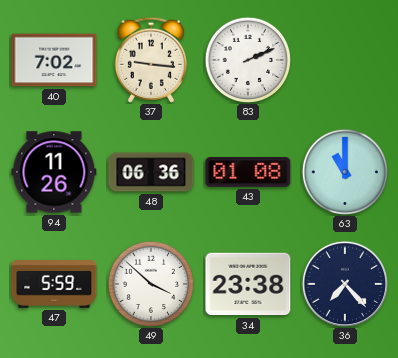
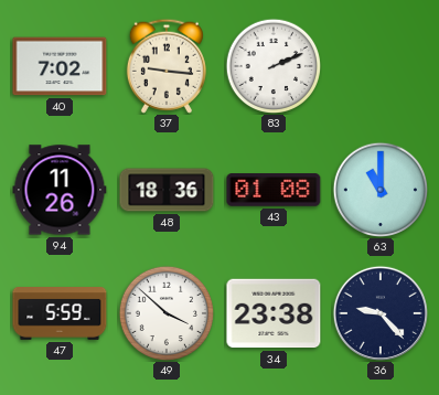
48: 06:36 -> 18:36
36: 7:23 -> 9:23
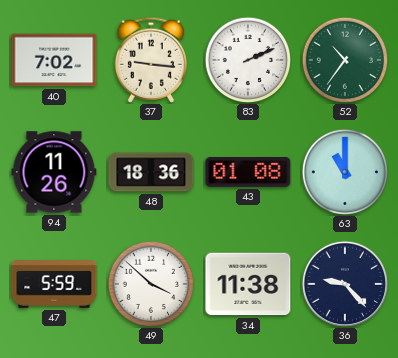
52: none -> 10:36
34: 23:38 -> 11:38
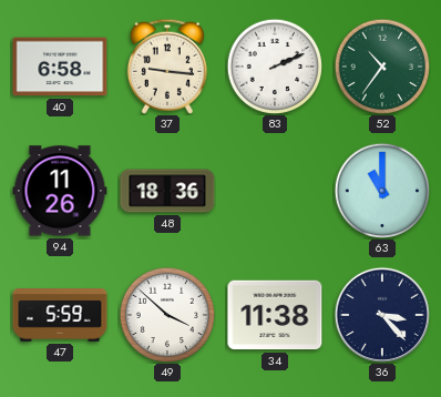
40: 7:02 -> 6:58
43: 01:08 -> none
36: 9:23 -> 3:23
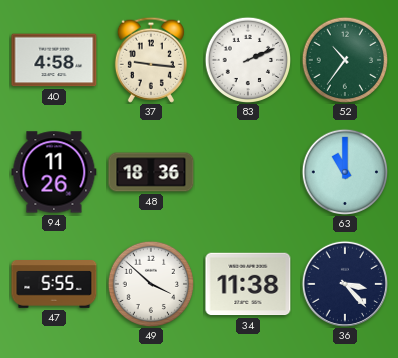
40: 6:58 -> 4:58
47: 5:59 -> 5:55
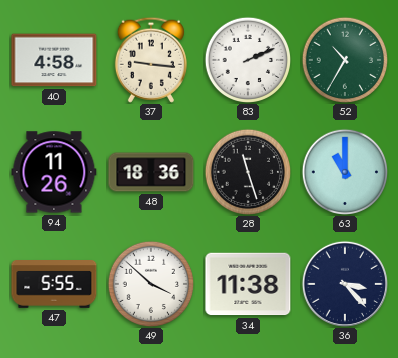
52: 10:36 -> 10:35
28: none -> 11:27
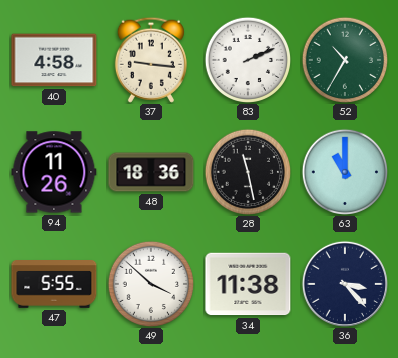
28: 11:27 -> 11:28
